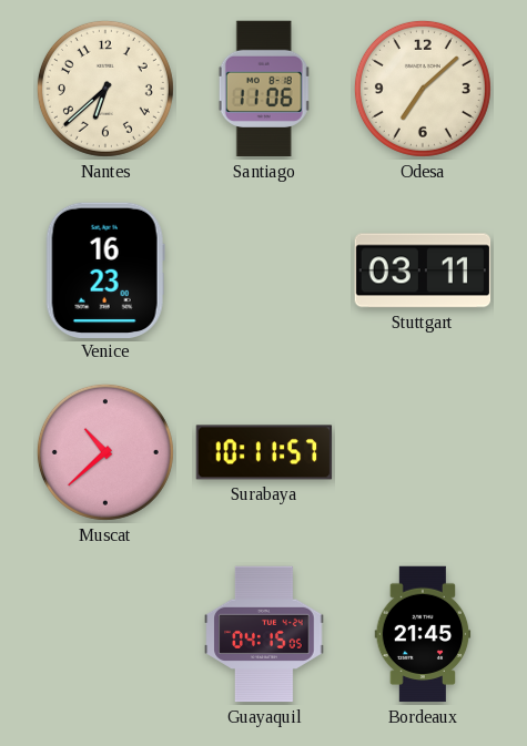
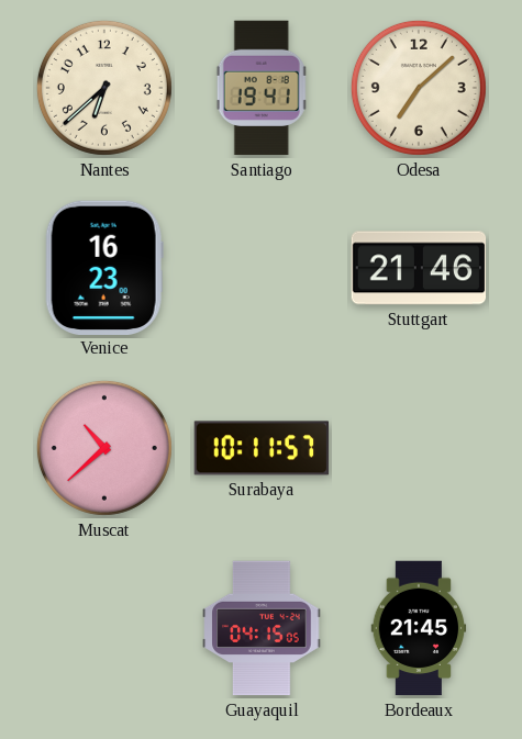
Santiago: 11:06 -> 19:41
Stuttgart: 03:11 -> 21:46
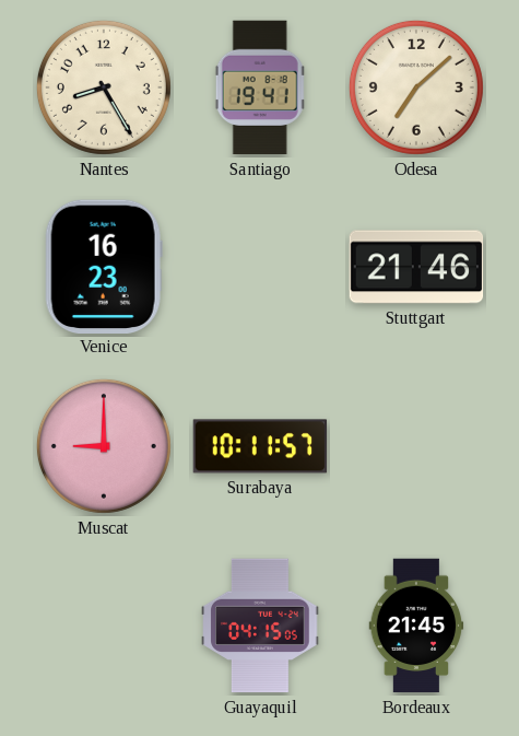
Nantes: 6:38 -> 8:25
Muscat: 10:38 -> 9:00
